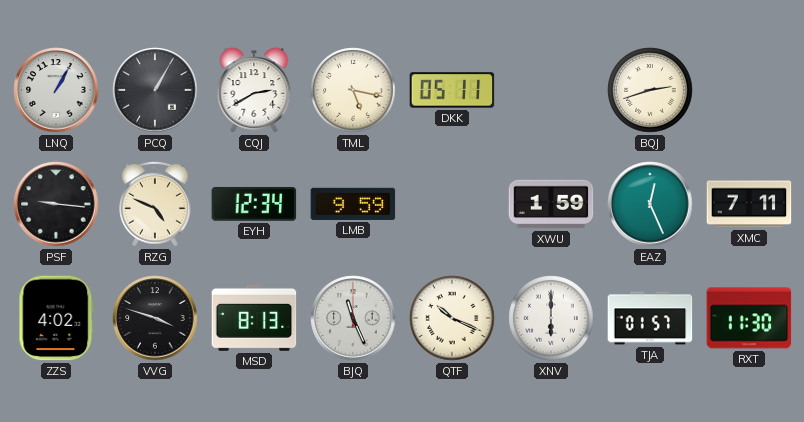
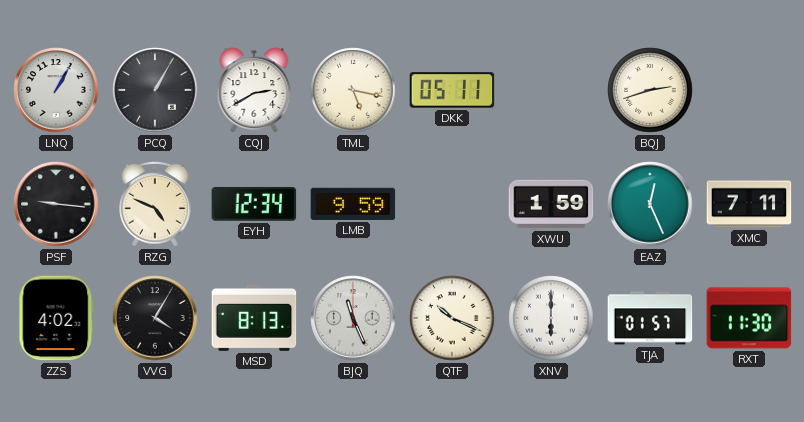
VVG: 3:48 -> 4:05
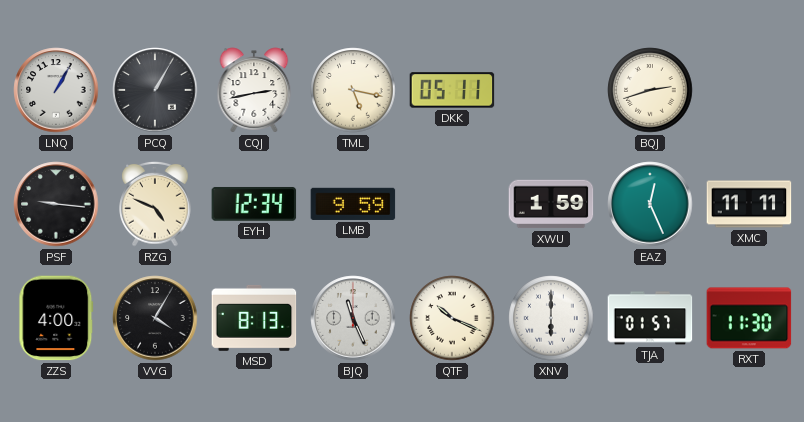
CQJ: 2:40 -> 2:43
XMC: 7:11 -> 11:11
ZZS: 4:02 -> 4:00
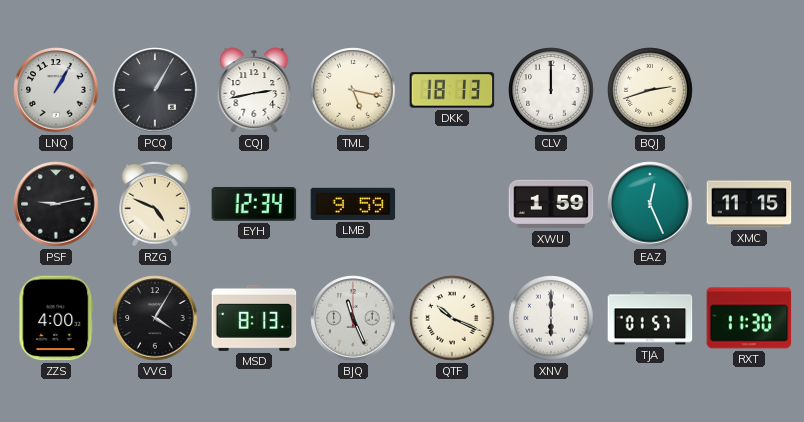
DKK: 05:11 -> 18:13
CLV: none -> 12:00
PSF: 9:16 -> 9:13
XMC: 11:11 -> 11:15
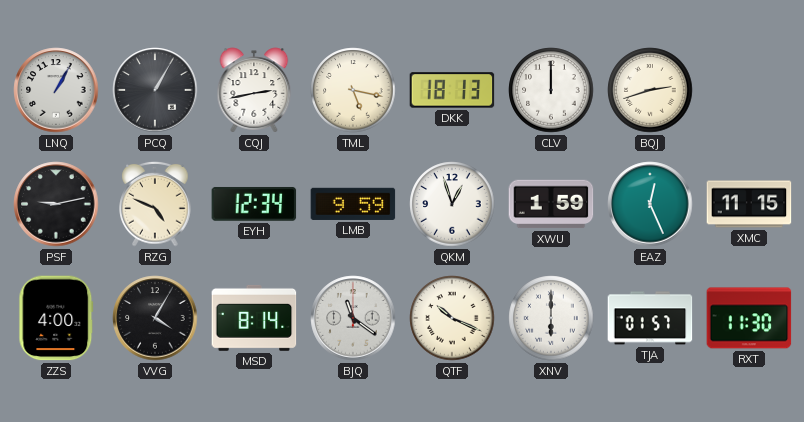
QKM: none -> 12:57
MSD: 8:13 -> 8:14
BJQ: 11:26 -> 11:21
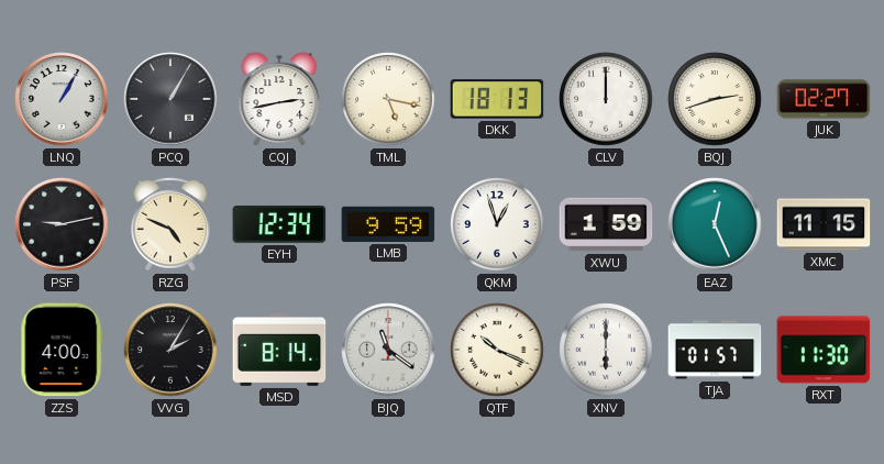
JUK: none -> 02:27
VVG: 4:05 -> 2:05
